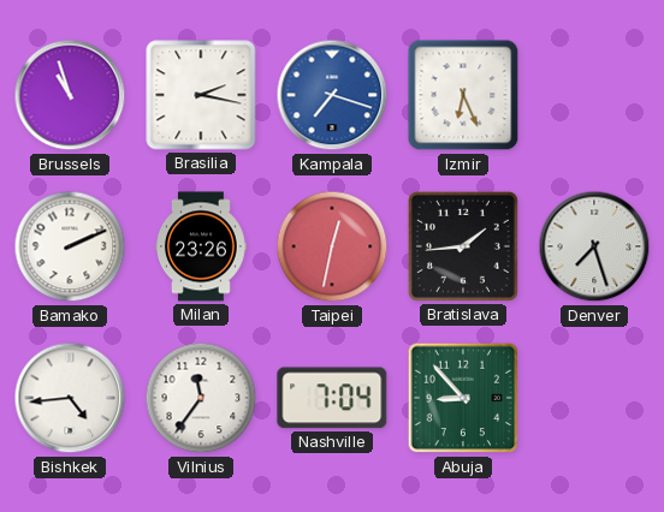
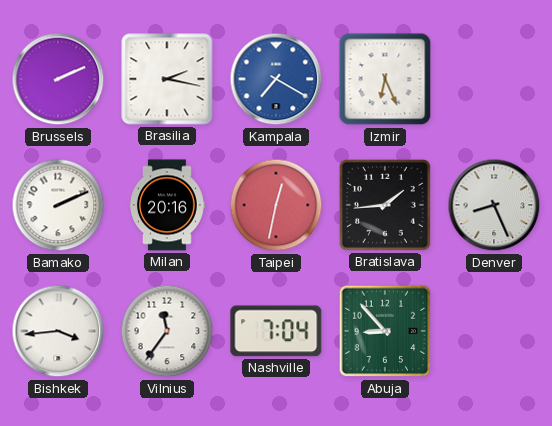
Brussels: 10:57 -> 2:11
Kampala: 7:18 -> 7:20
Milan: 23:26 -> 20:16
Denver: 7:27 -> 8:26
Bishkek: 4:44 -> 3:44
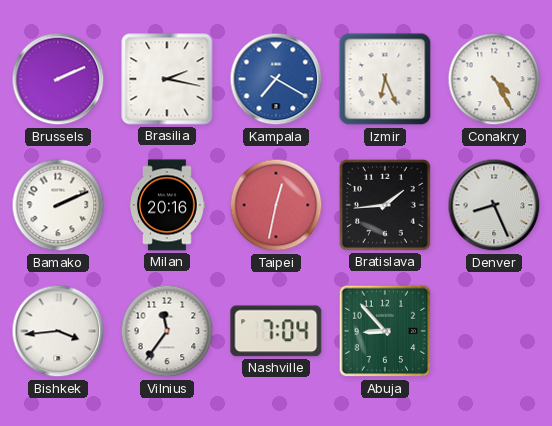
Conakry: none -> 4:25
